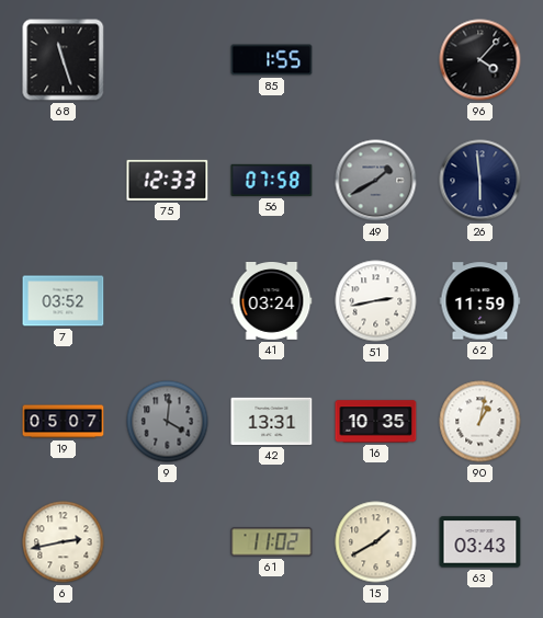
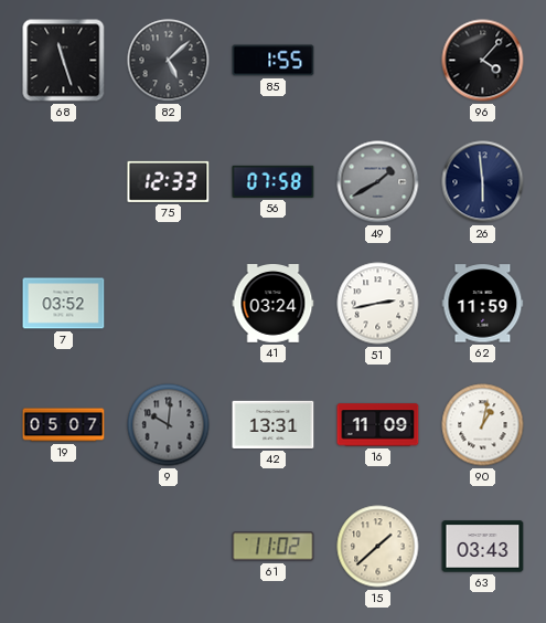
82: none -> 5:08
9: 4:01 -> 10:01
16: 10:35 -> 11:09
6: 2:43 -> none
15: 1:40 -> 1:38
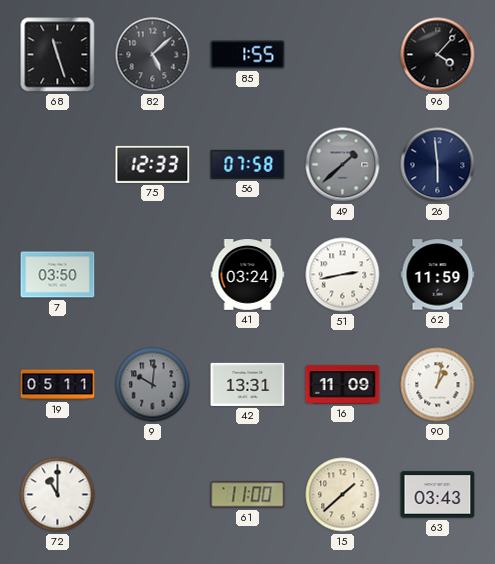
49: 1:40 -> 1:38
7: 03:52 -> 03:50
19: 05:07 -> 05:11
72: none -> 11:00
61: 11:02 -> 11:00
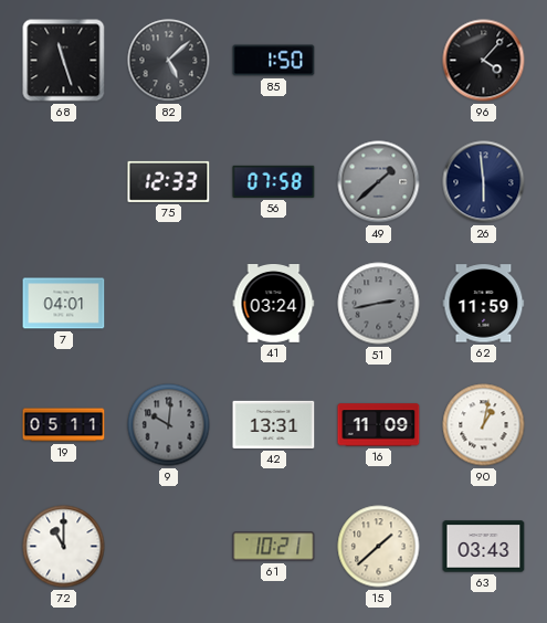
85: 1:55 -> 1:50
7: 03:50 -> 04:01
51 dial: white -> grey
61: 11:00 -> 10:21
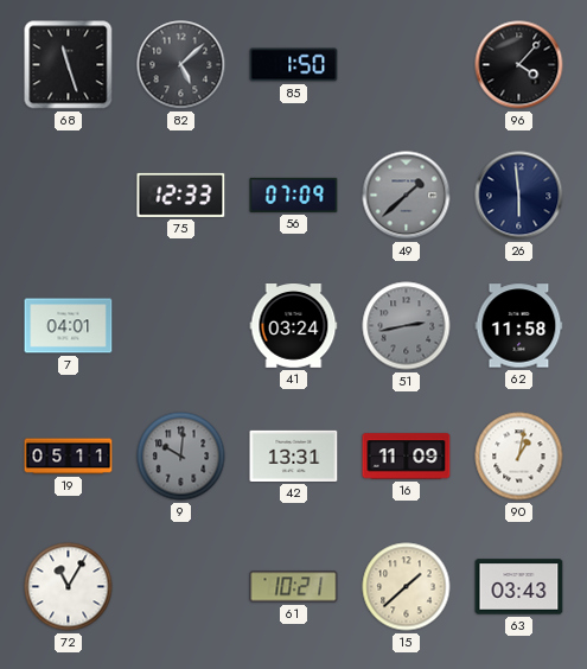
56: 07:58 -> 07:09
62: 11:59 -> 11:58
72: 11:00 -> 11:05
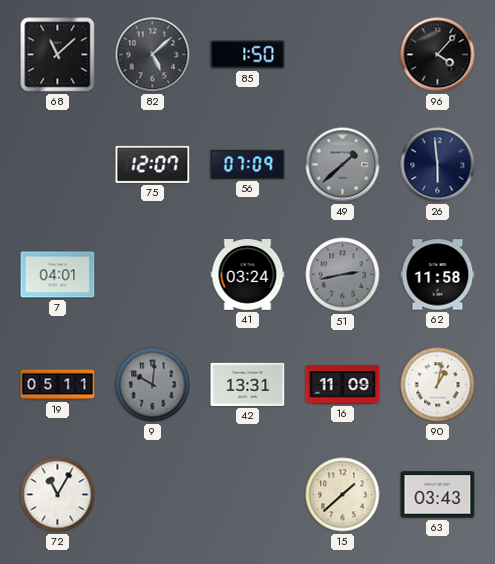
68: 11:27 -> 11:08
75: 12:33 -> 12:07
61: 10:21 -> none
